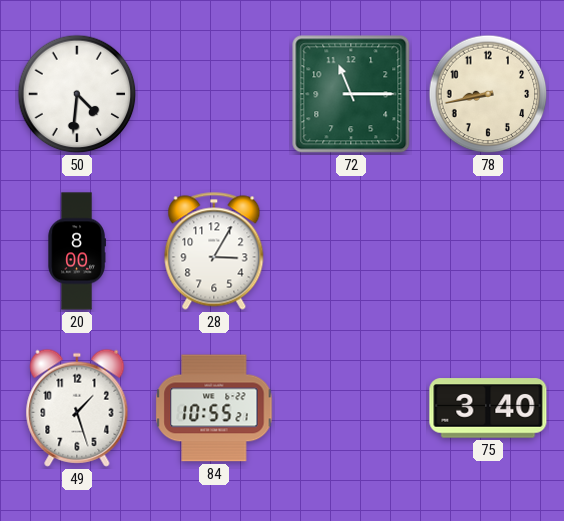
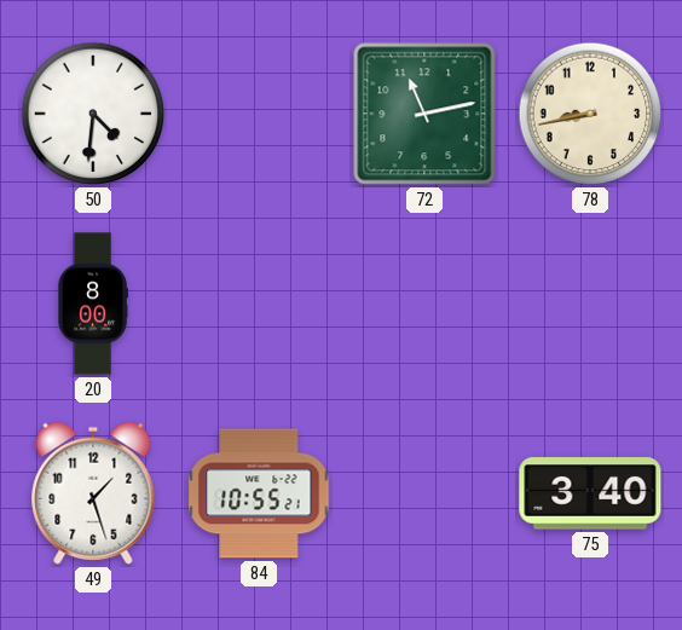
72: 11:15 -> 11:13
28: 3:05 -> none
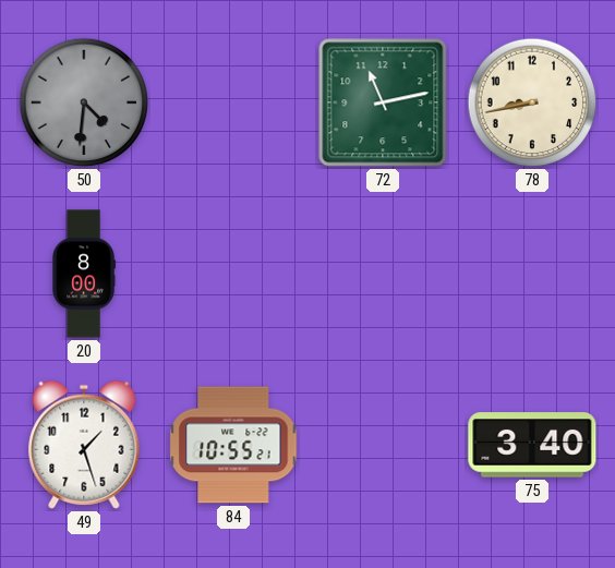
50 dial: white -> grey
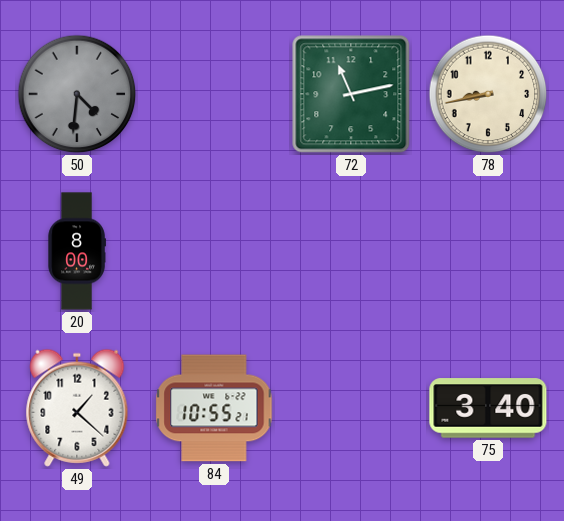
49: 1:27 -> 1:22
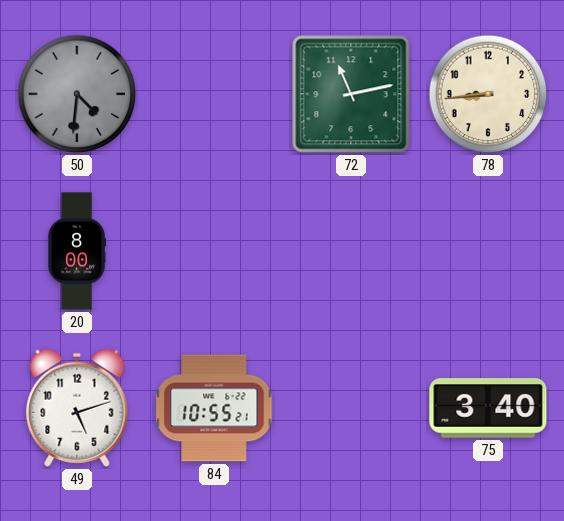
78: 8:43 -> 8:44
49: 1:22 -> 5:12
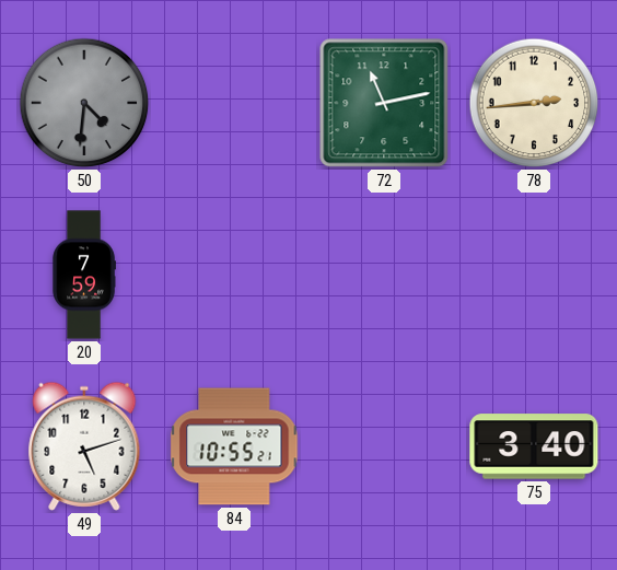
78: 8:44 -> 2:44
20: 8:00 -> 7:59
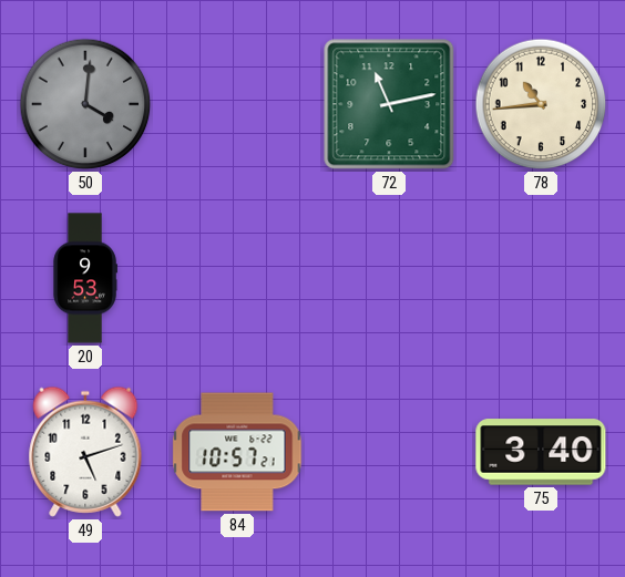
50: 4:31 -> 4:01
78: 2:44 -> 10:44
20: 7:59 -> 9:53
84: 10:55 -> 10:57
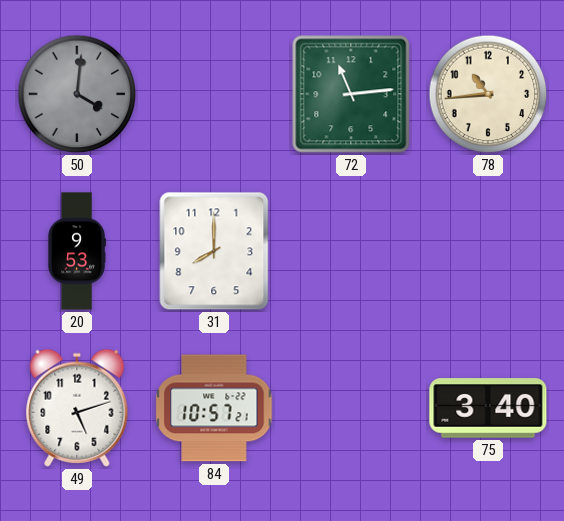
72: 11:13 -> 11:14
31: none -> 8:00
